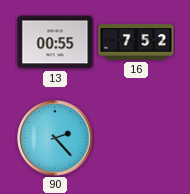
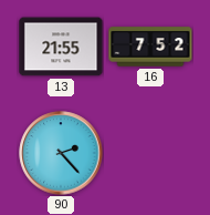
13: 00:55 -> 21:55
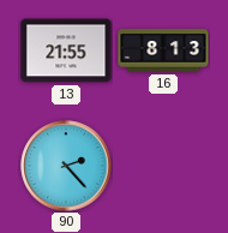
16: 7:52 -> 8:13
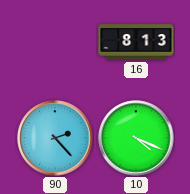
13: 21:55 -> none
10: none -> 4:19
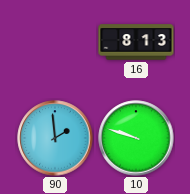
90: 2:23 -> 1:59
10: 4:19 -> 9:48
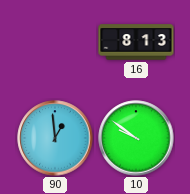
90: 1:59 -> 12:59
10: 9:48 -> 9:51
